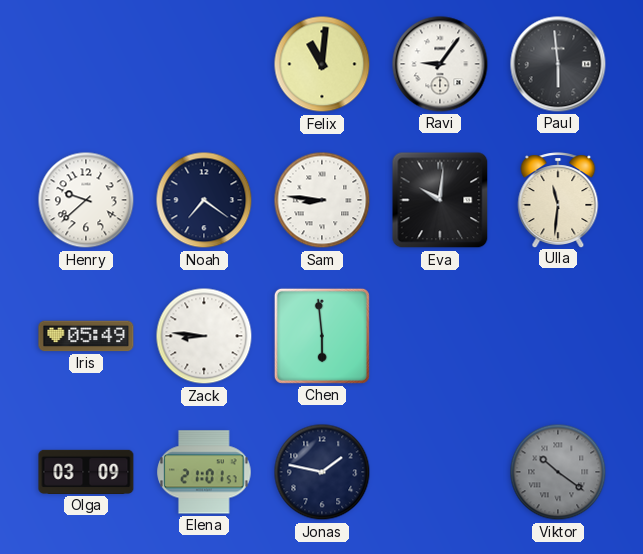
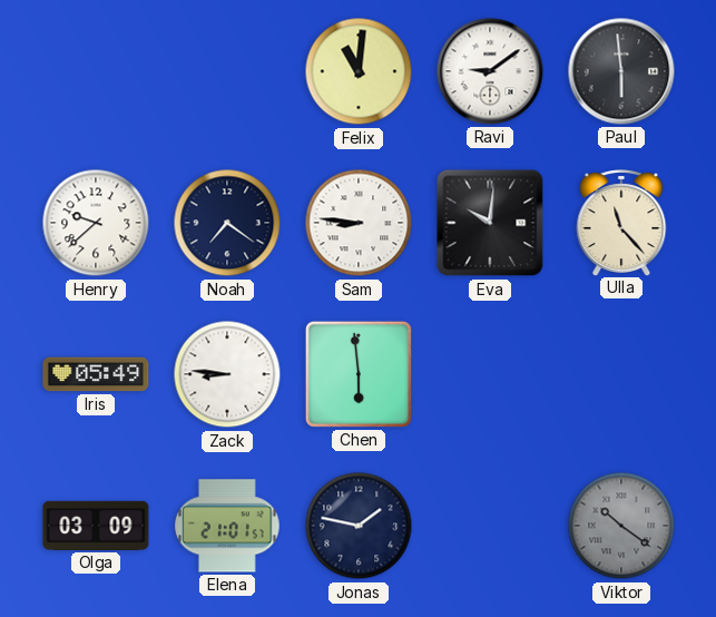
Ravi: 9:06 -> 9:09
Ulla: 11:31 -> 11:23
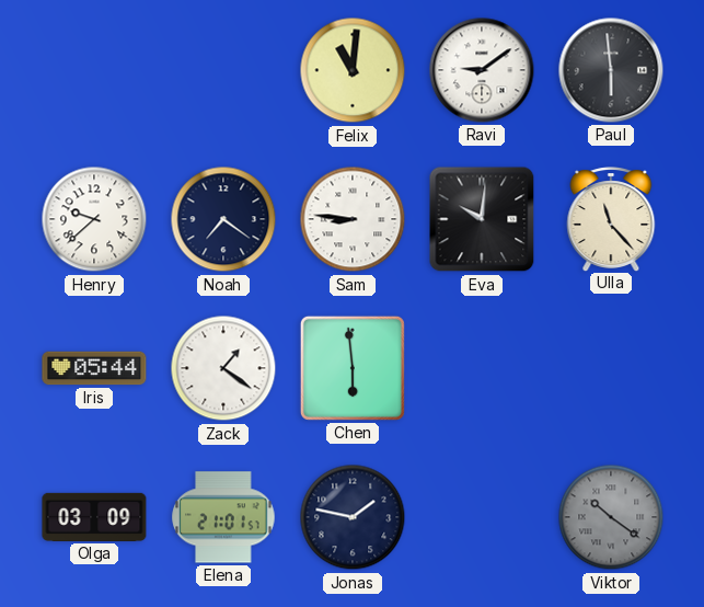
Iris: 05:49 -> 05:44
Zack: 8:46 -> 1:21
